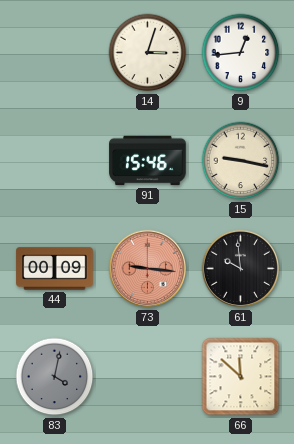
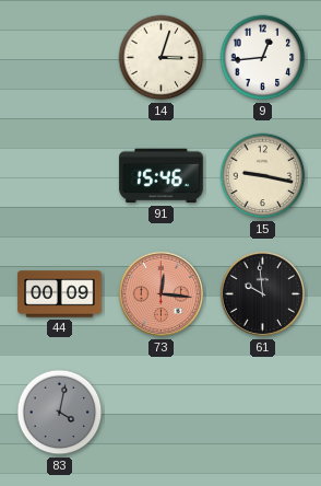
73: 9:16 -> 12:16
66: 11:52 -> none
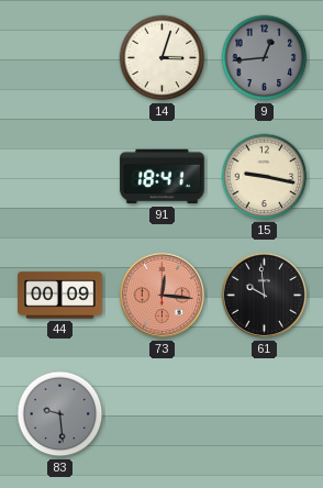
9 dial: white -> grey
91: 15:46 -> 18:41
83: 4:02 -> 9:29
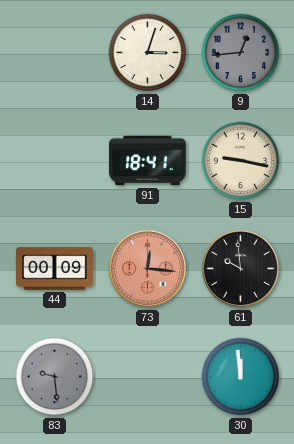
30: none -> 11:59
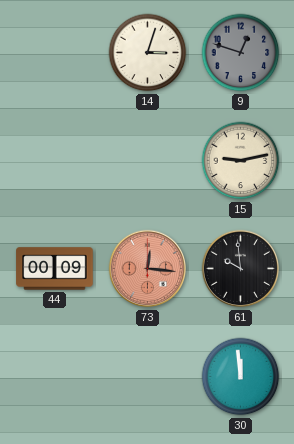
9: 12:44 -> 12:48
91: 18:41 -> none
15: 9:17 -> 9:13
83: 9:29 -> none
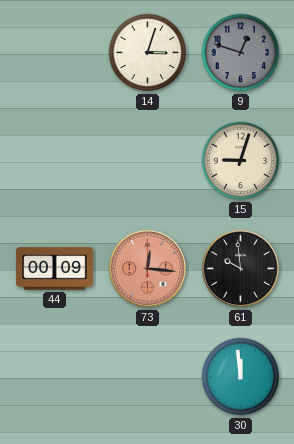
15: 9:13 -> 9:03
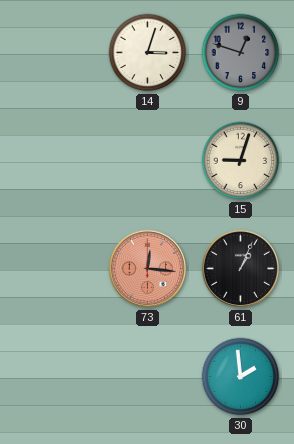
44: 00:09 -> none
61: 9:59 -> 1:04
30: 11:59 -> 1:59
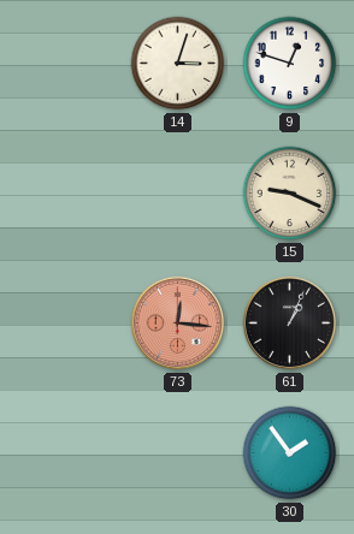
9 dial: grey -> white
15: 9:03 -> 9:19
30: 1:59 -> 1:54
